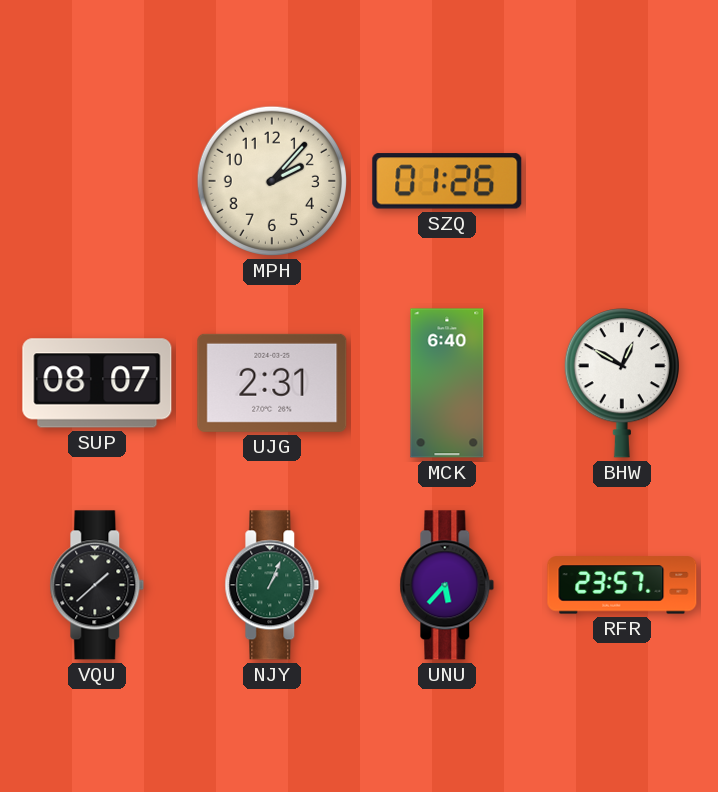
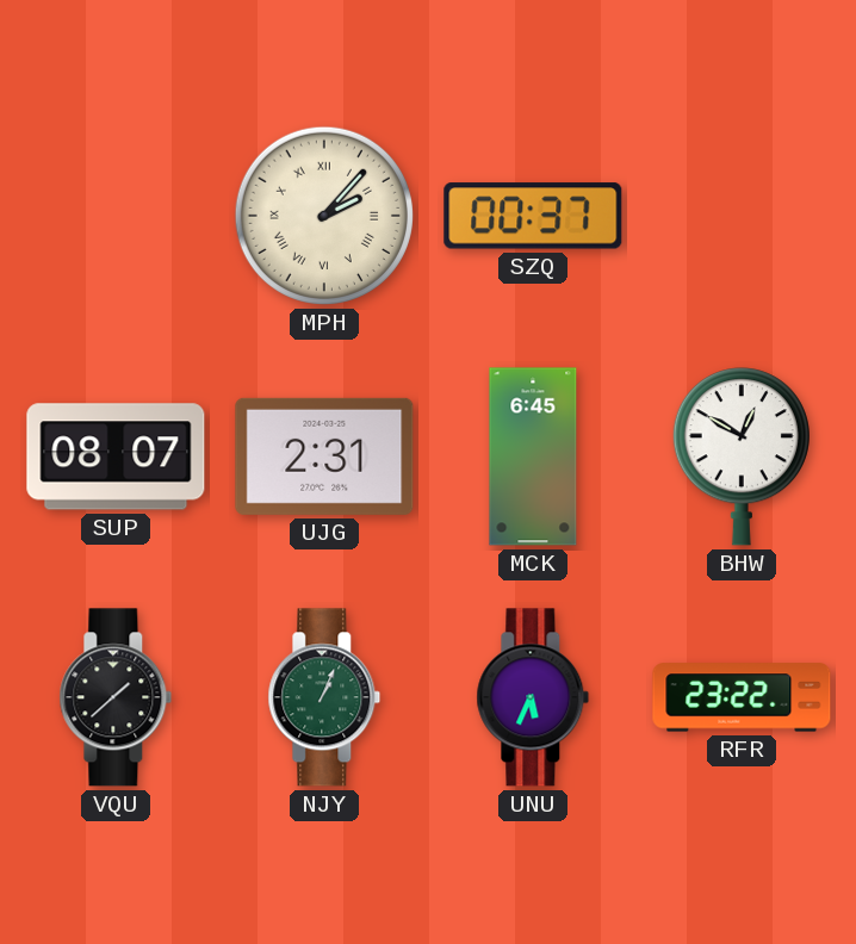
MPH numerals: Arabic -> Roman
SZQ: 01:26 -> 00:37
MCK: 6:40 -> 6:45
UNU: 5:37 -> 5:34
RFR: 23:57 -> 23:22
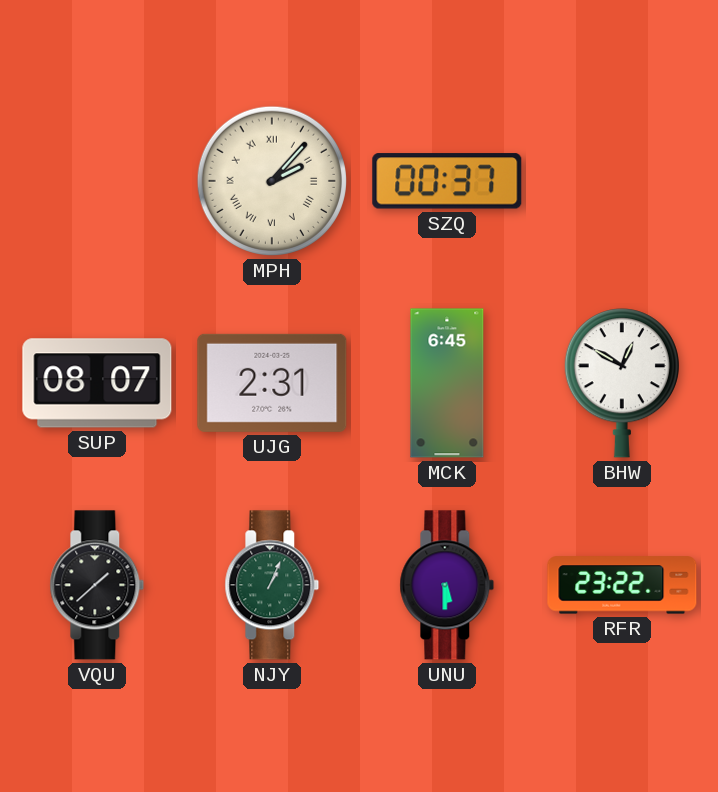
UNU: 5:34 -> 5:30
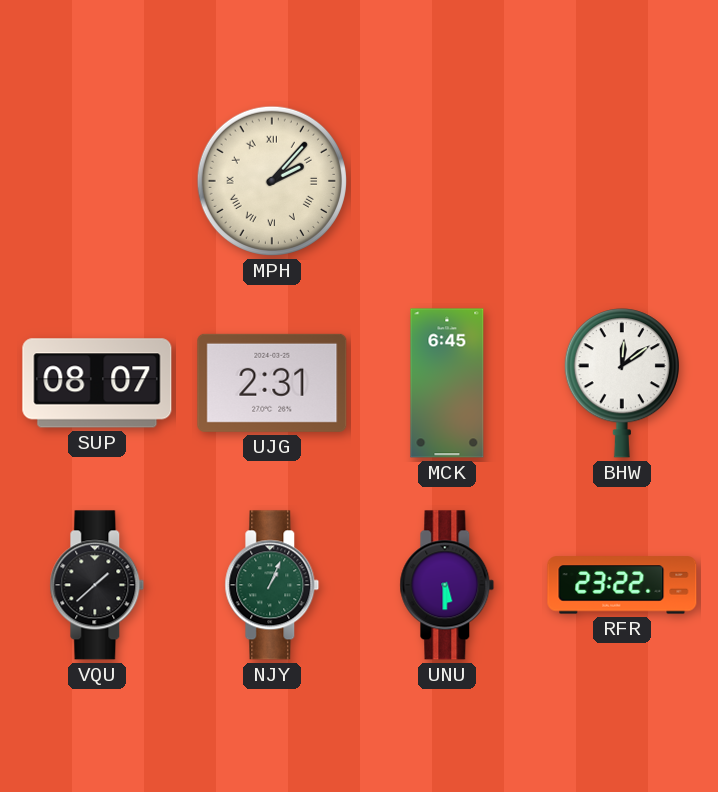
SZQ: 00:37 -> none
BHW: 12:50 -> 12:09
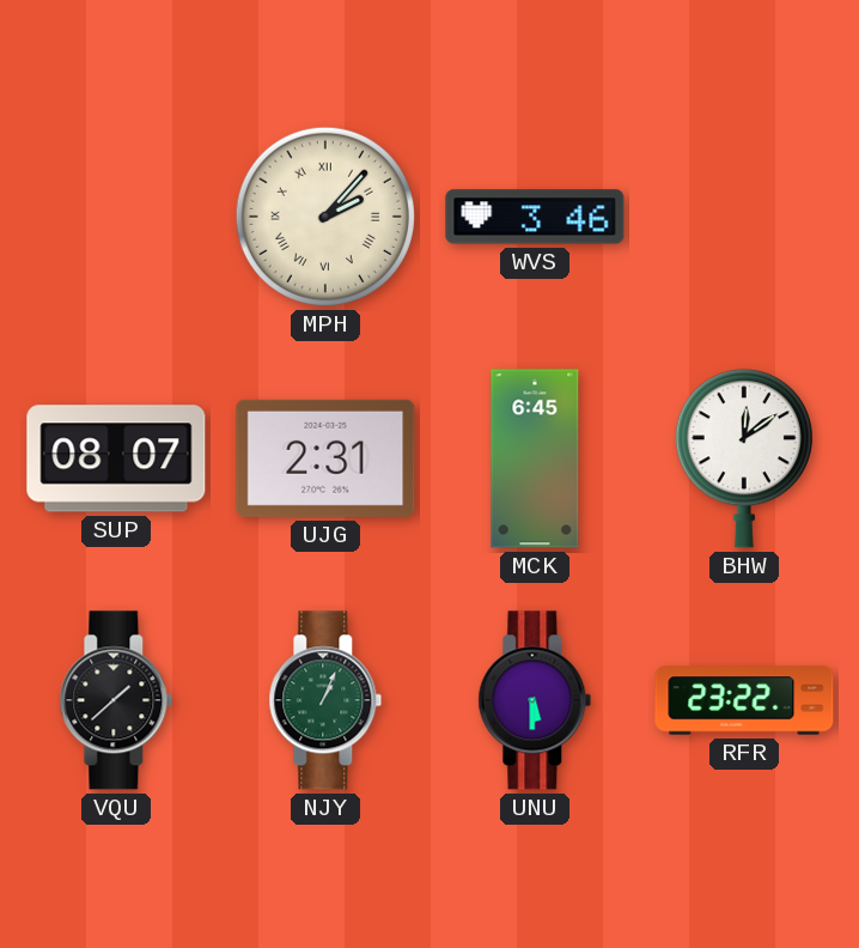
WVS: none -> 3:46
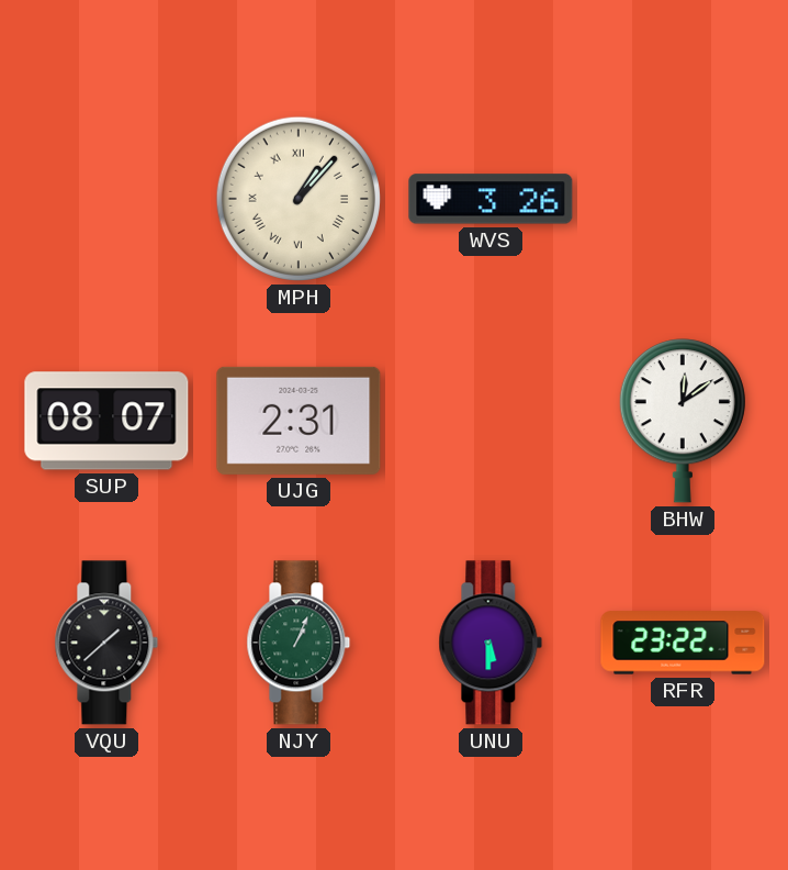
MPH: 2:07 -> 1:07
WVS: 3:46 -> 3:26
MCK: 6:45 -> none
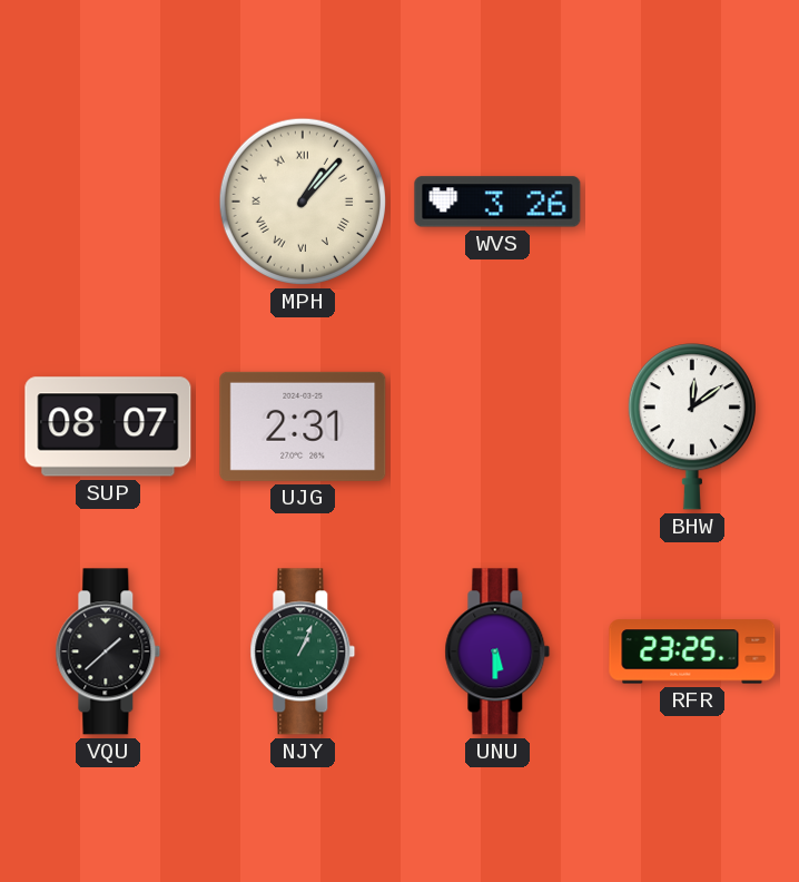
RFR: 23:22 -> 23:25
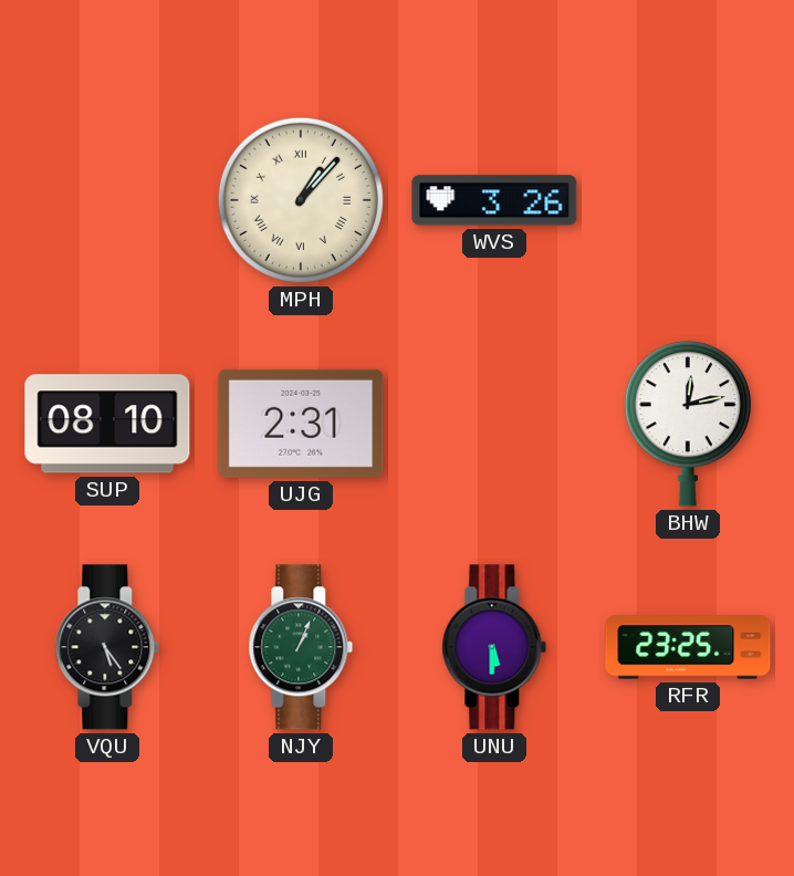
SUP: 08:07 -> 08:10
BHW: 12:09 -> 12:13
VQU: 1:38 -> 5:24
